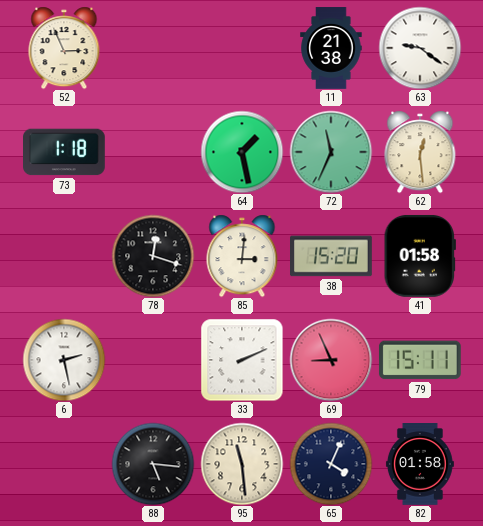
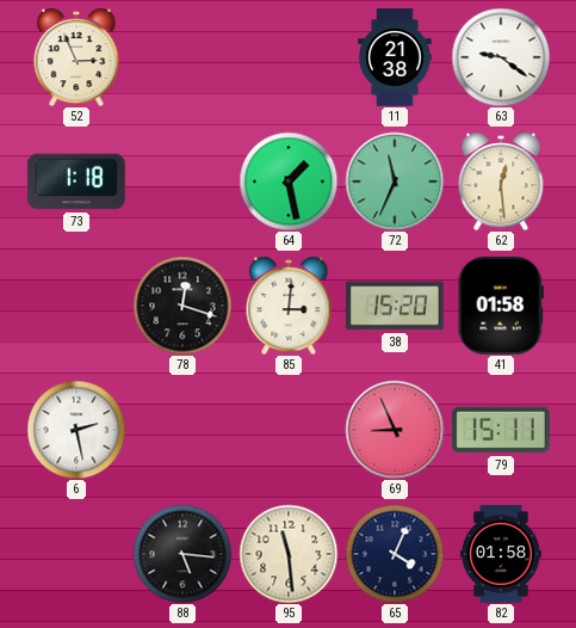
33: 2:11 -> none
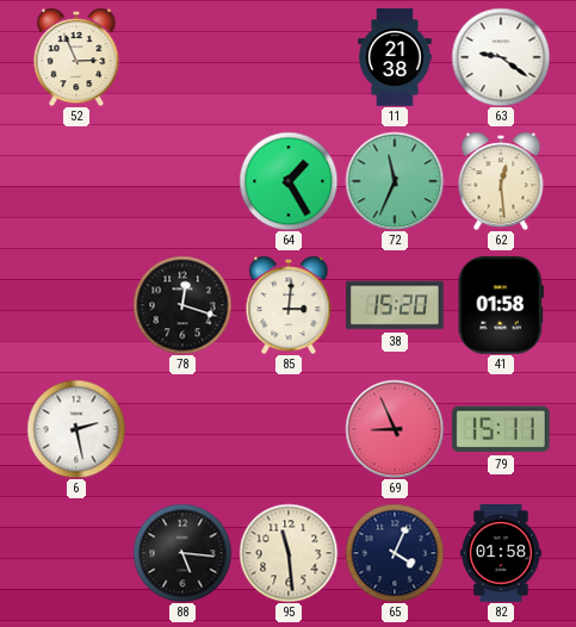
73: 1:18 -> none
64: 1:28 -> 1:25
